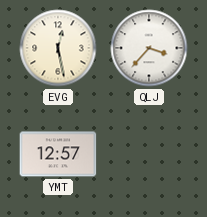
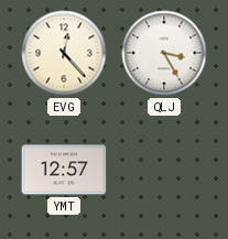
EVG: 12:28 -> 12:23
QLJ: 3:37 -> 3:25
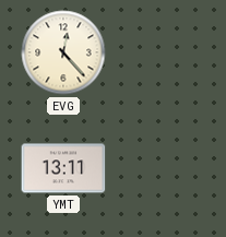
QLJ: 3:25 -> none
YMT: 12:57 -> 13:11
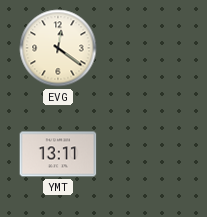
EVG: 12:23 -> 12:21
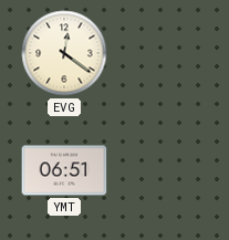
YMT: 13:11 -> 06:51
